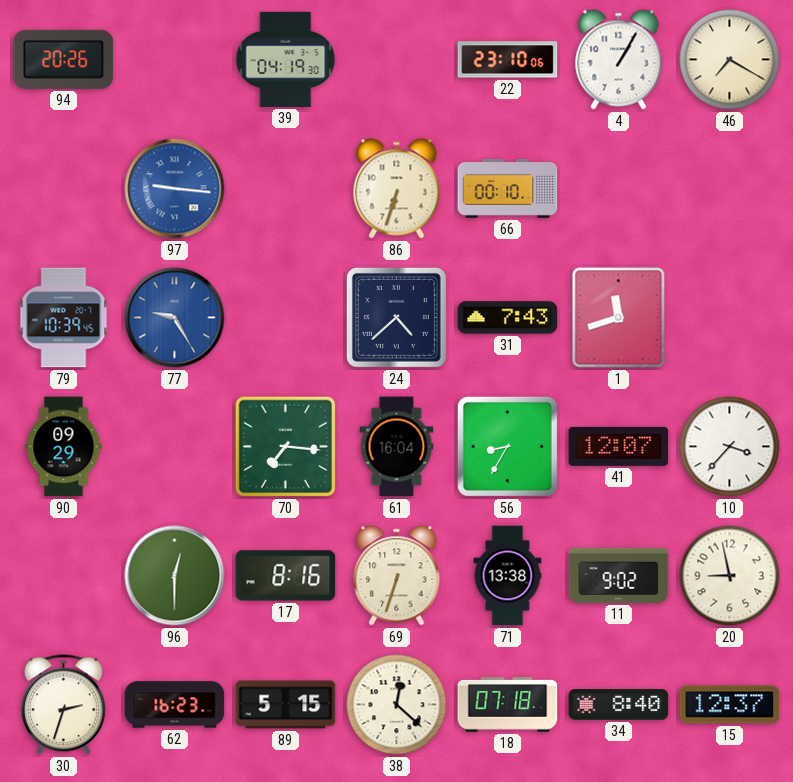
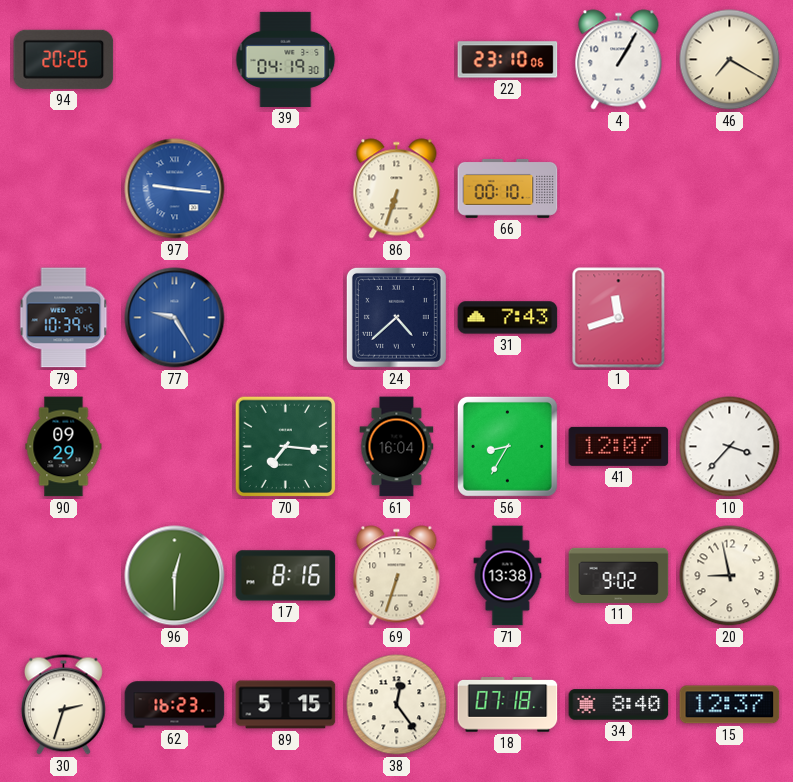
38: 12:22 -> 12:24
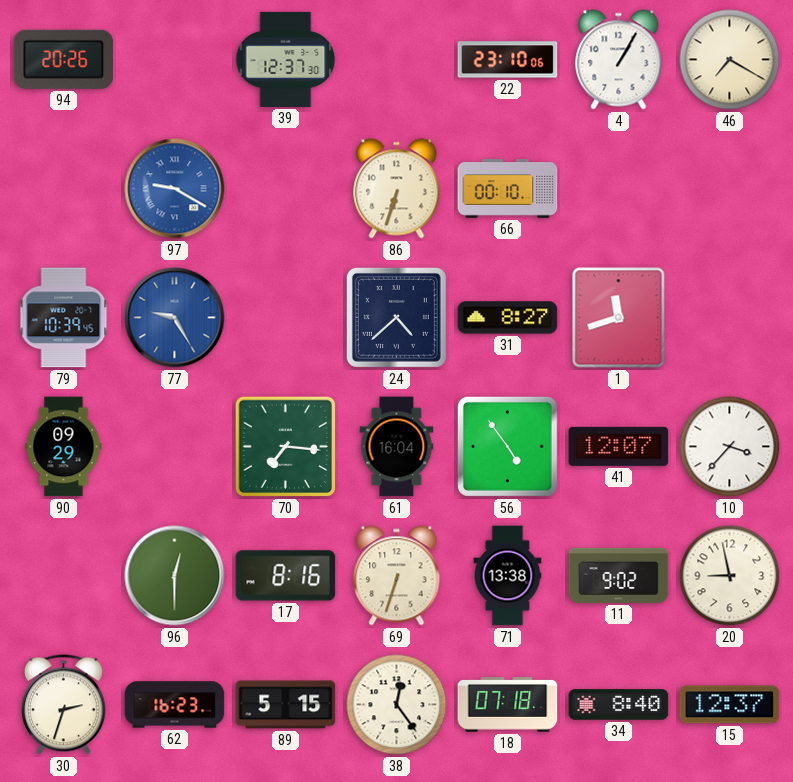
39: 04:19 -> 12:37
97: 9:16 -> 9:20
31: 7:43 -> 8:27
56: 8:35 -> 4:54
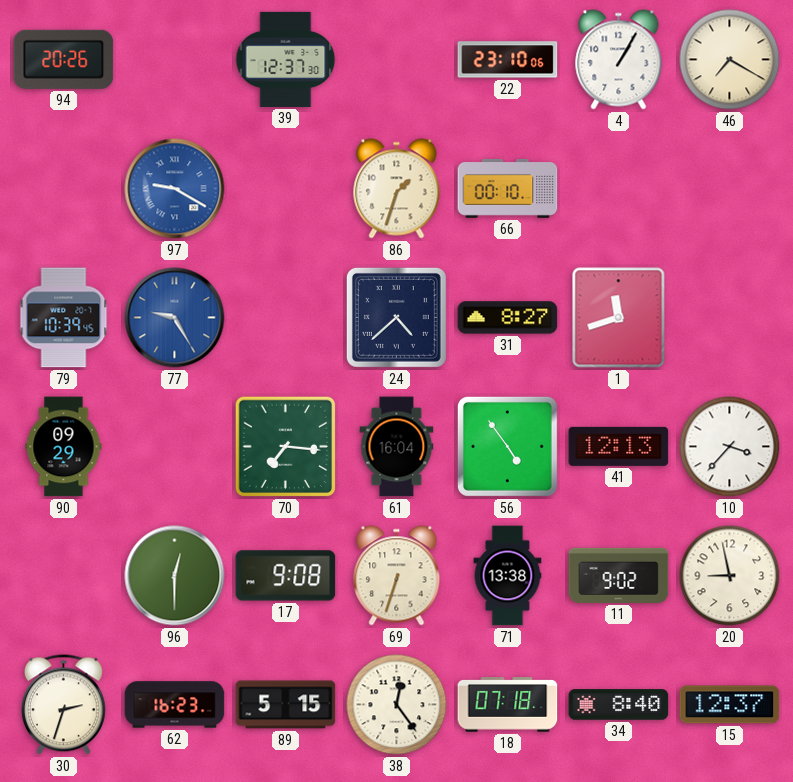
86: 6:33 -> 1:33
41: 12:07 -> 12:13
17: 8:16 -> 9:08
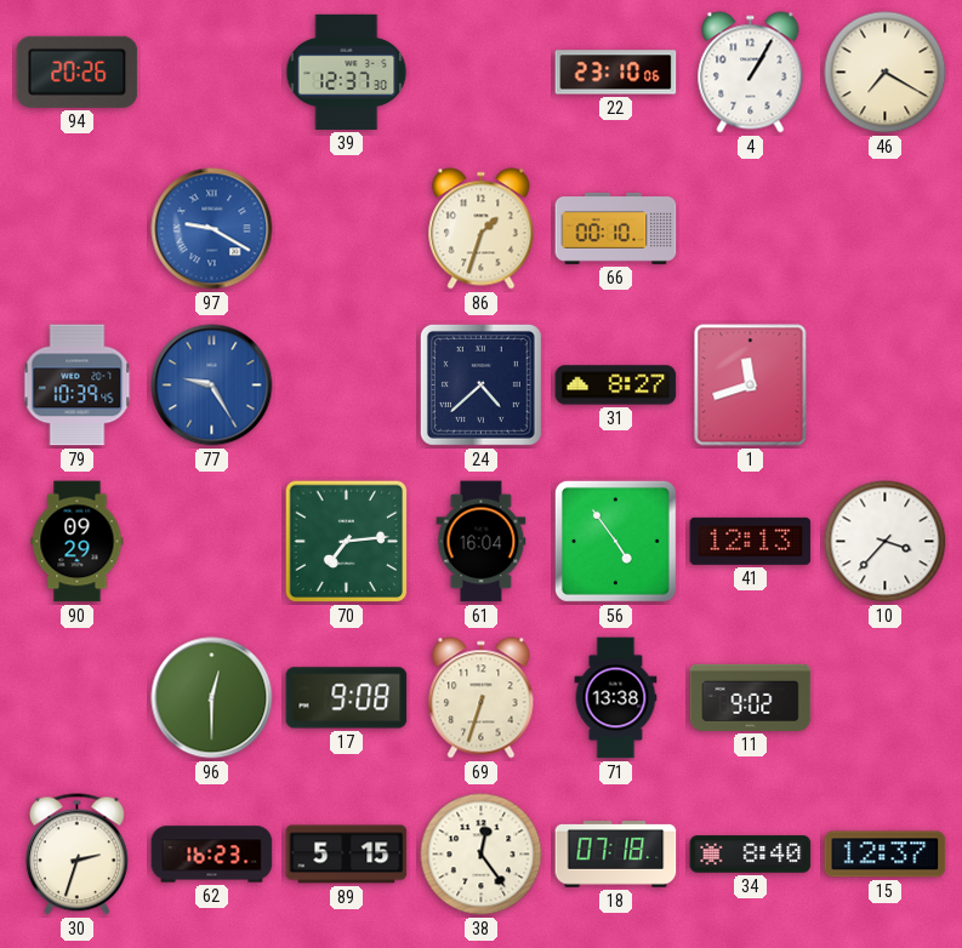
70: 7:16 -> 7:14
20: 8:58 -> none
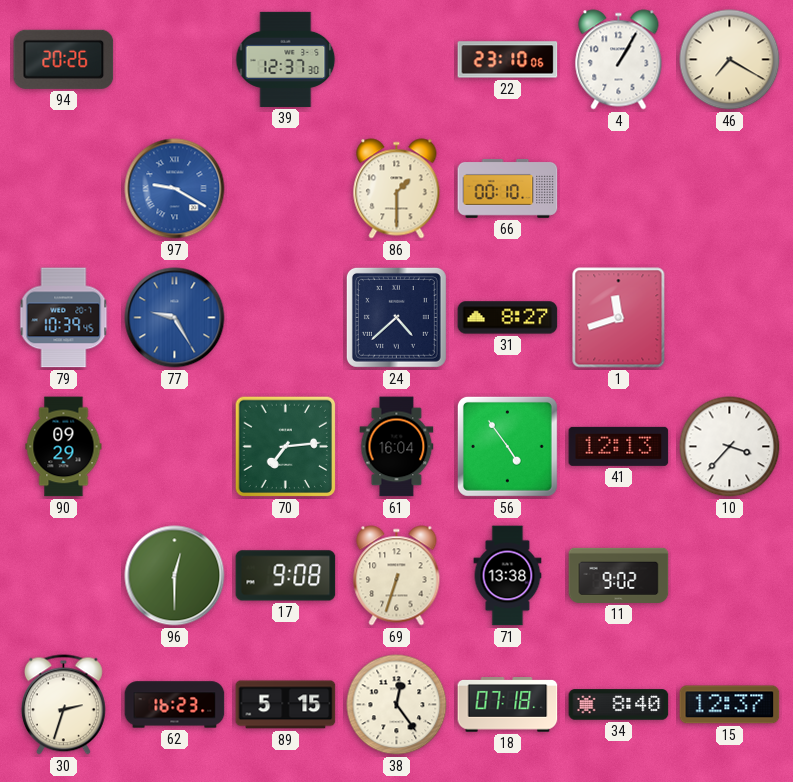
86: 1:33 -> 1:30
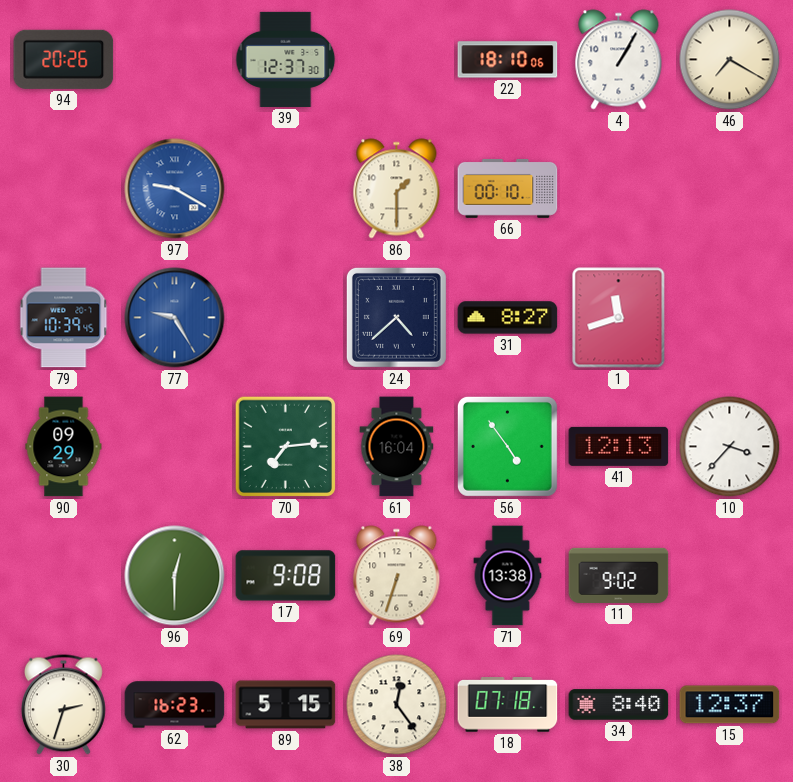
22: 23:10 -> 18:10
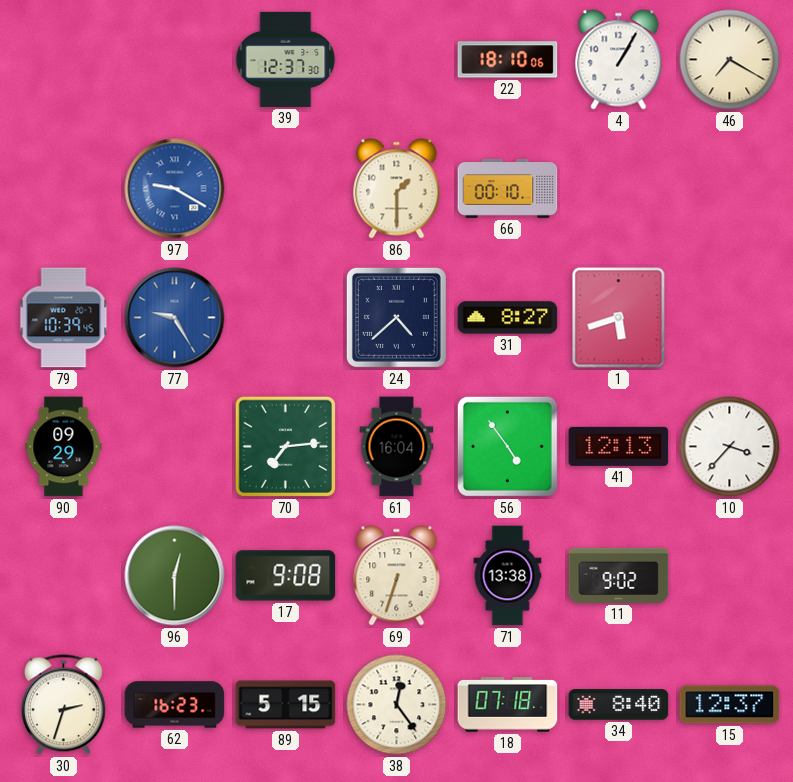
94: 20:26 -> none
1: 11:42 -> 5:42
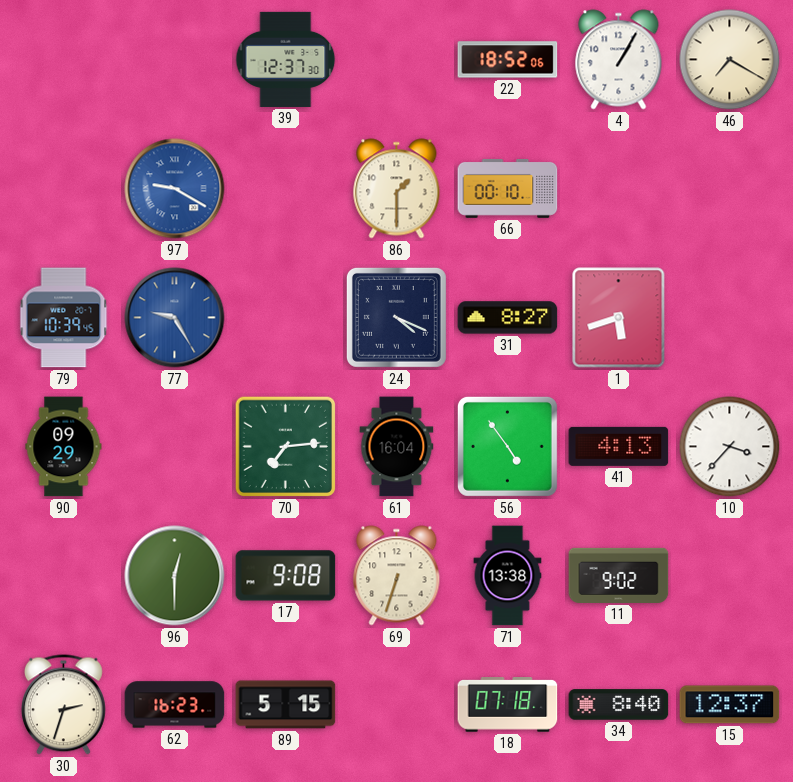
22: 18:10 -> 18:52
24: 4:38 -> 4:19
41: 12:13 -> 4:13
38: 12:24 -> none
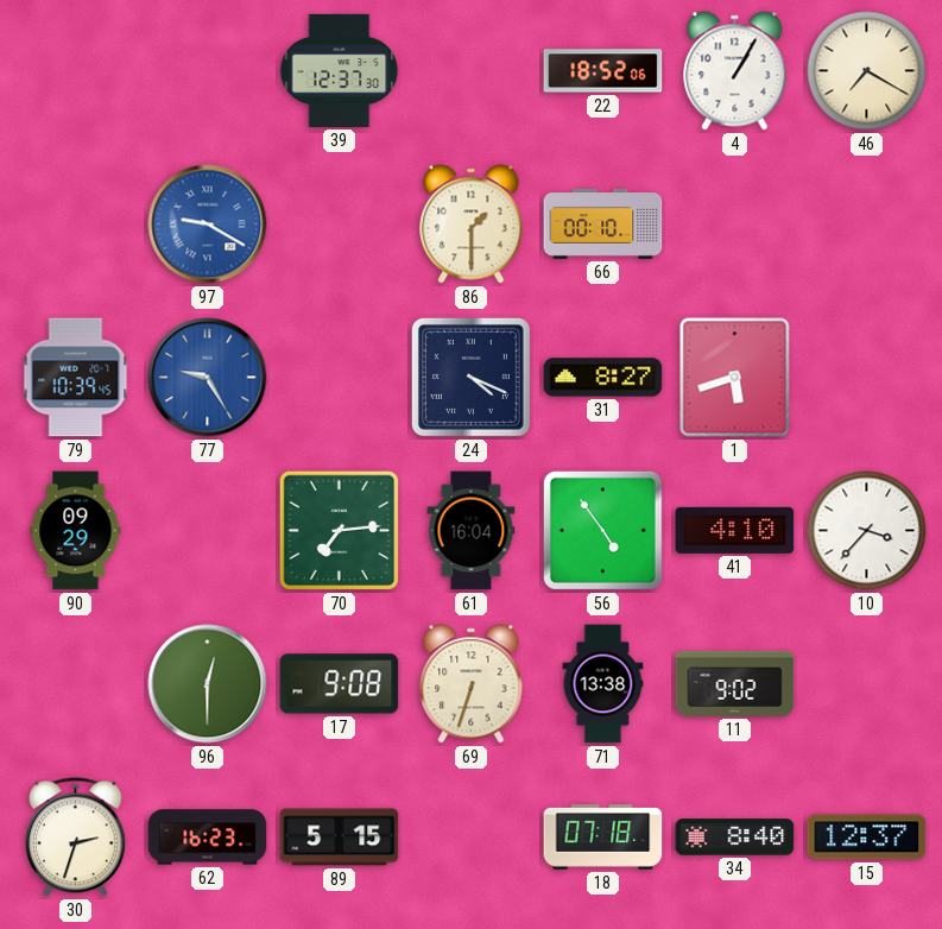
41: 4:13 -> 4:10
